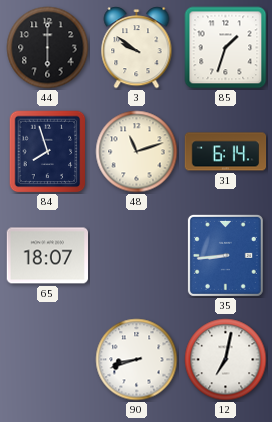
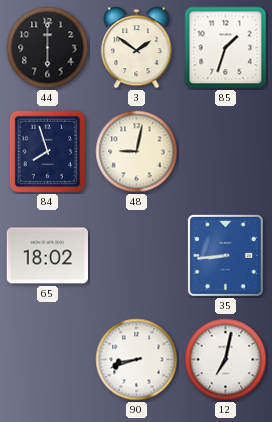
3: 9:51 -> 1:51
48: 11:12 -> 9:02
31: 6:14 -> none
65: 18:07 -> 18:02
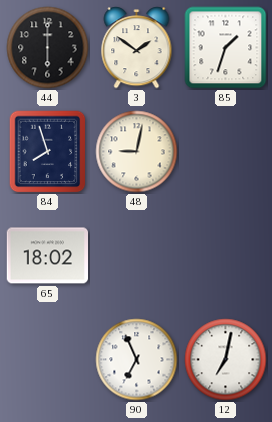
35: 8:44 -> none
90: 8:42 -> 6:56
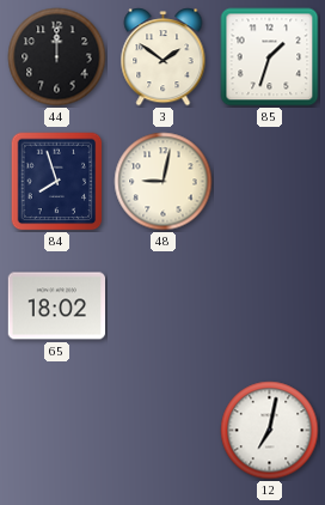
44: 6:00 -> 12:00
90: 6:56 -> none
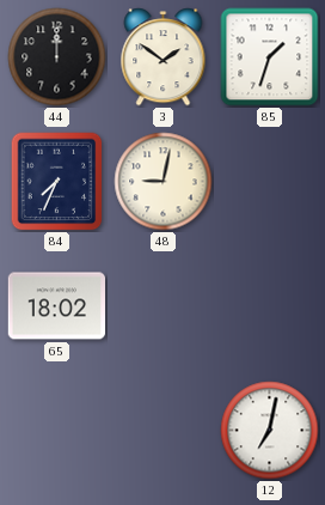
84: 7:57 -> 7:34
